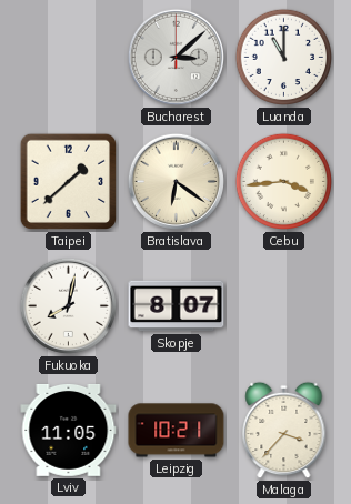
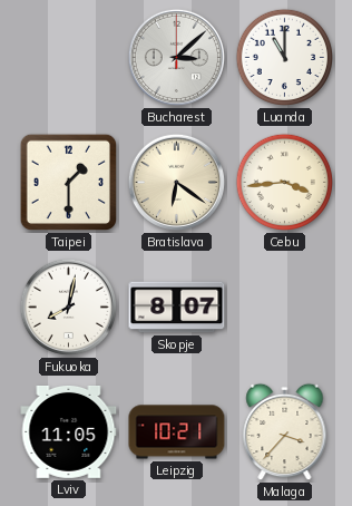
Taipei: 1:38 -> 1:30
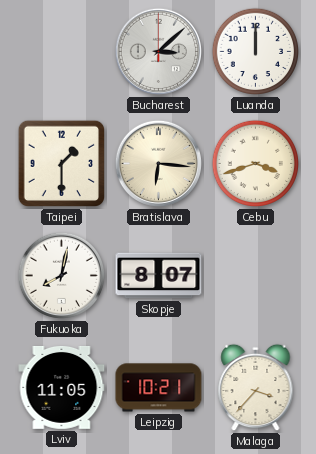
Luanda: 11:00 -> 12:00
Bratislava: 6:21 -> 6:16
Cebu: 3:44 -> 3:42
